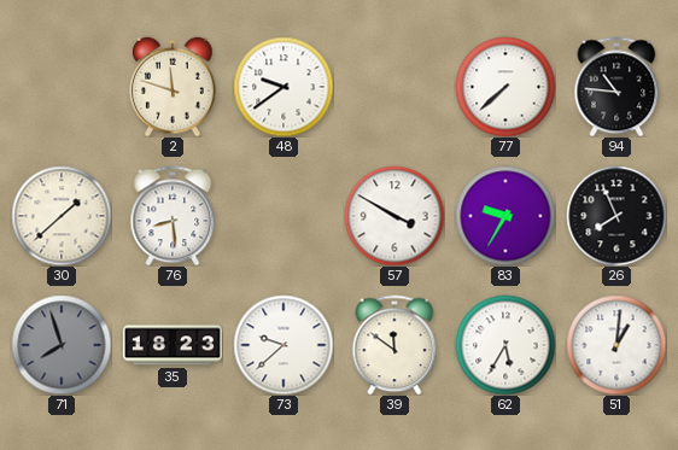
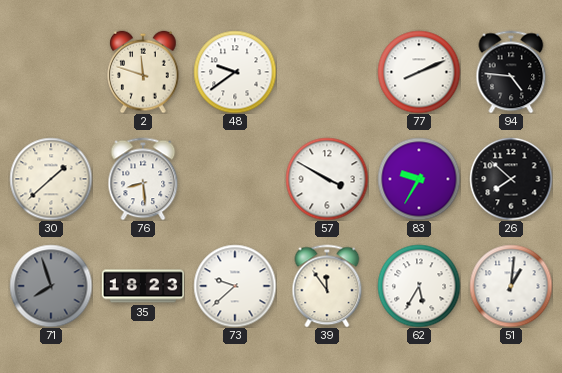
77: 7:38 -> 8:11
94: 10:46 -> 4:46
26: 7:56 -> 7:52
39: 11:51 -> 11:54
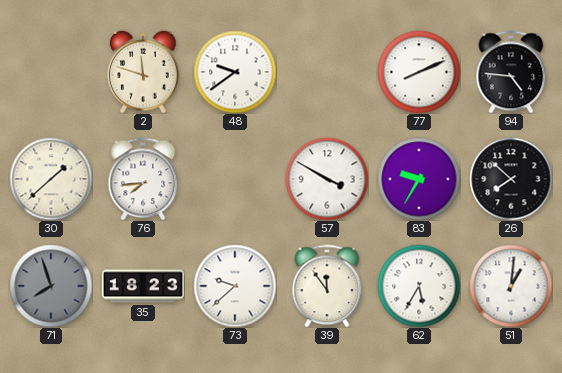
76: 8:29 -> 7:44
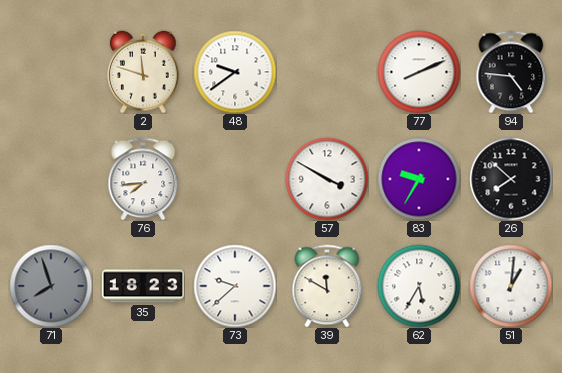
30: 1:38 -> none
39: 11:54 -> 11:50
